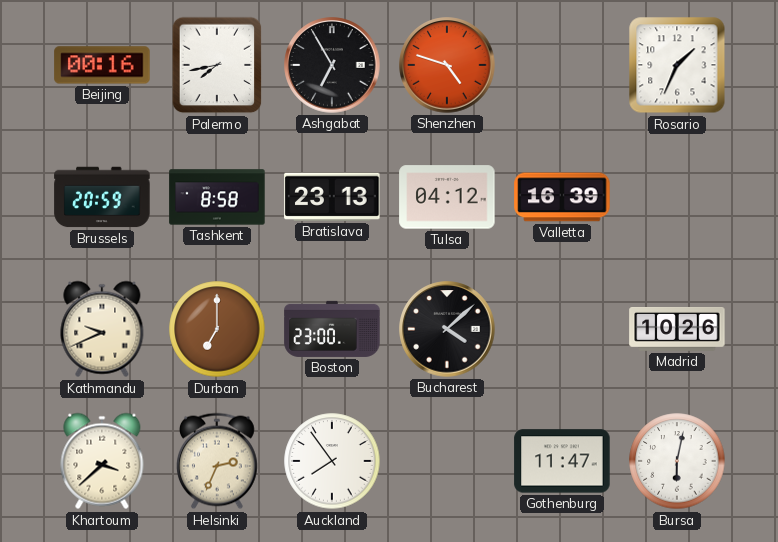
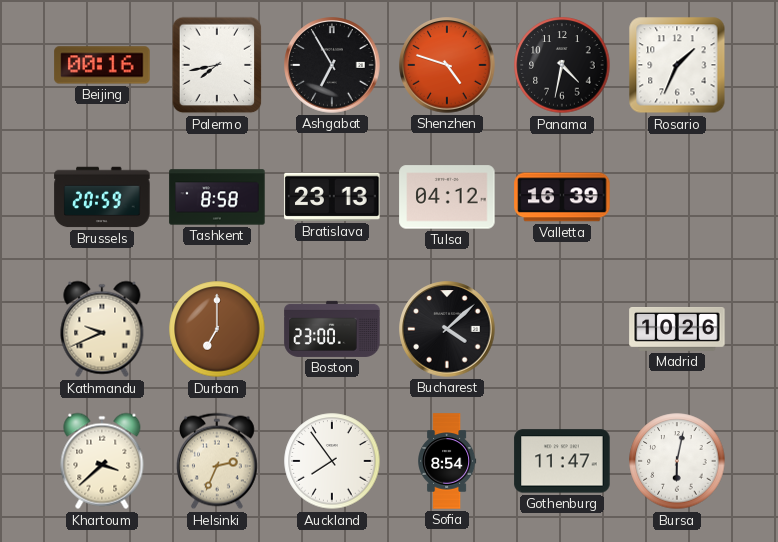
Panama: none -> 4:32
Sofia: none -> 8:54
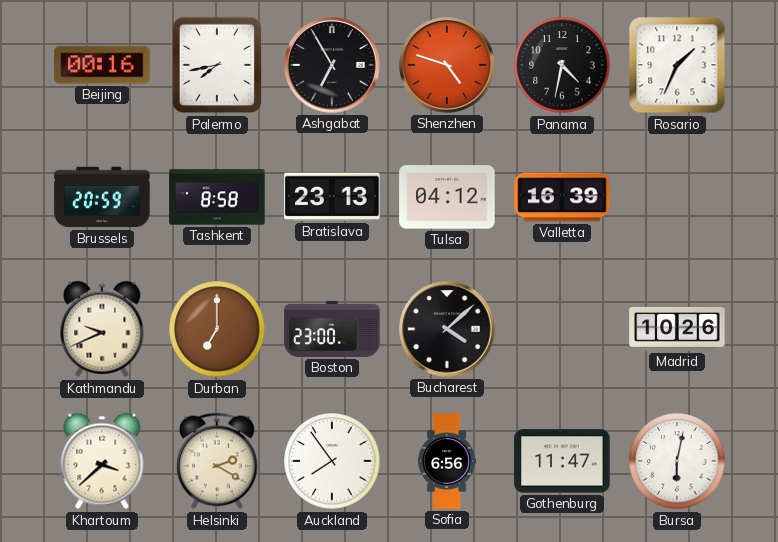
Helsinki: 2:34 -> 2:20
Sofia: 8:54 -> 6:56
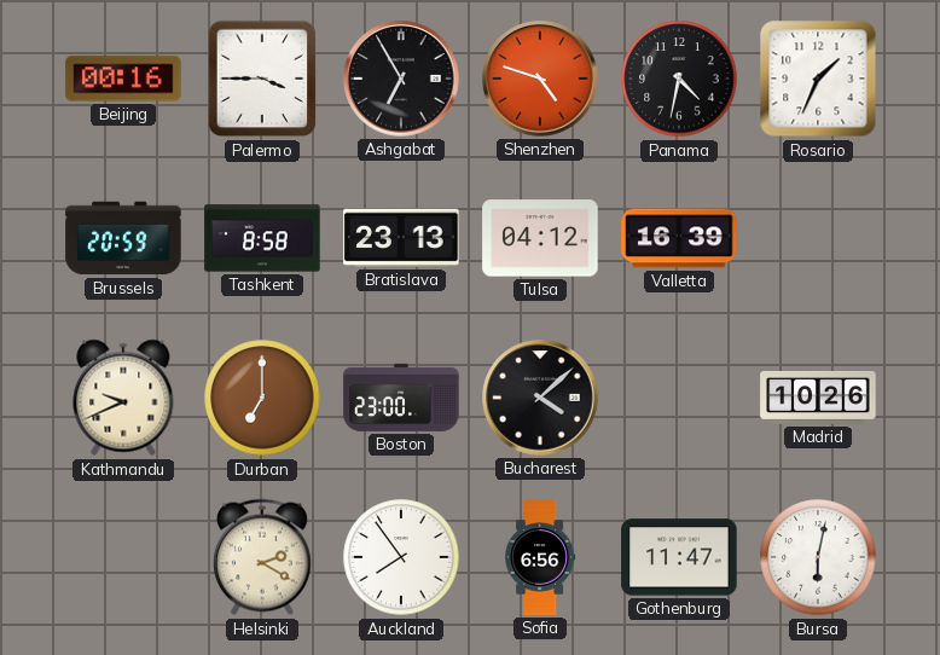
Palermo: 7:43 -> 3:45
Khartoum: 3:38 -> none
